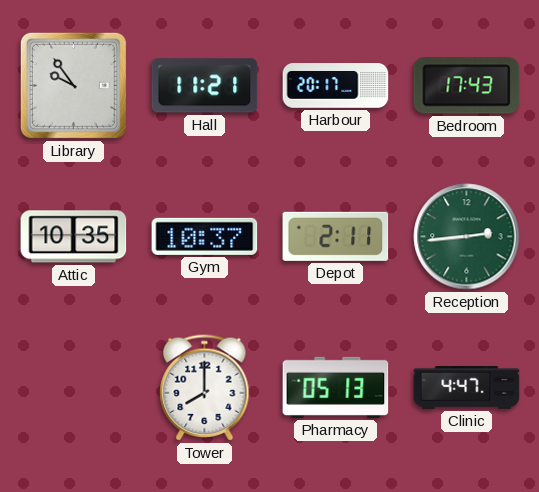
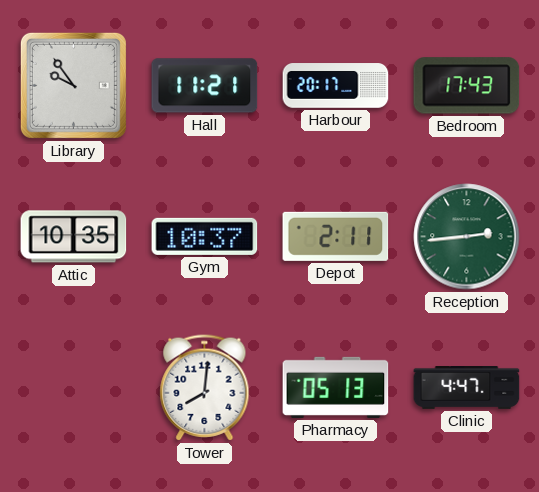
Tower: 8:00 -> 8:01
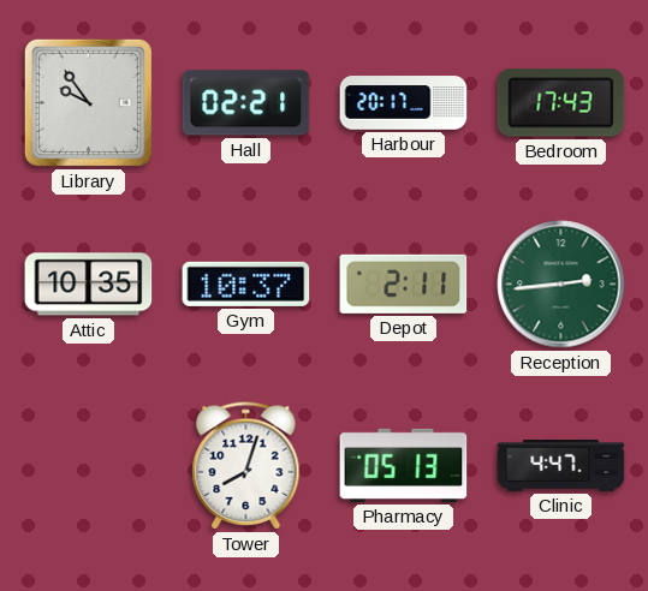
Hall: 11:21 -> 02:21
Tower: 8:01 -> 8:03
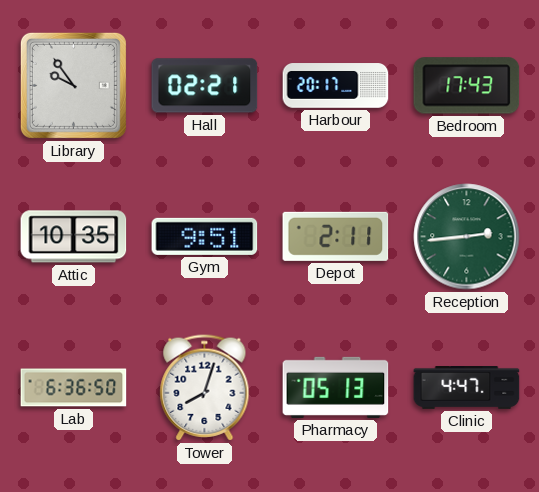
Gym: 10:37 -> 9:51
Lab: none -> 6:36
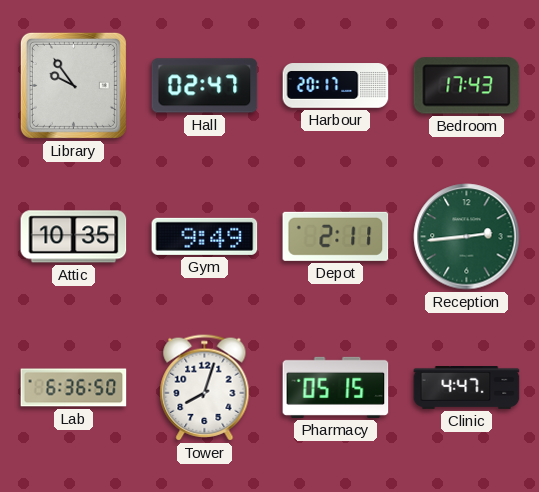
Hall: 02:21 -> 02:47
Gym: 9:51 -> 9:49
Pharmacy: 05:13 -> 05:15
